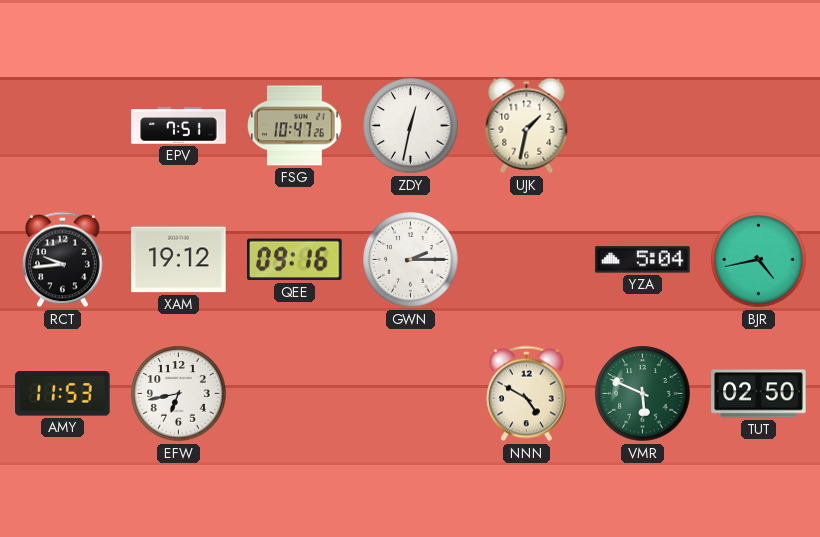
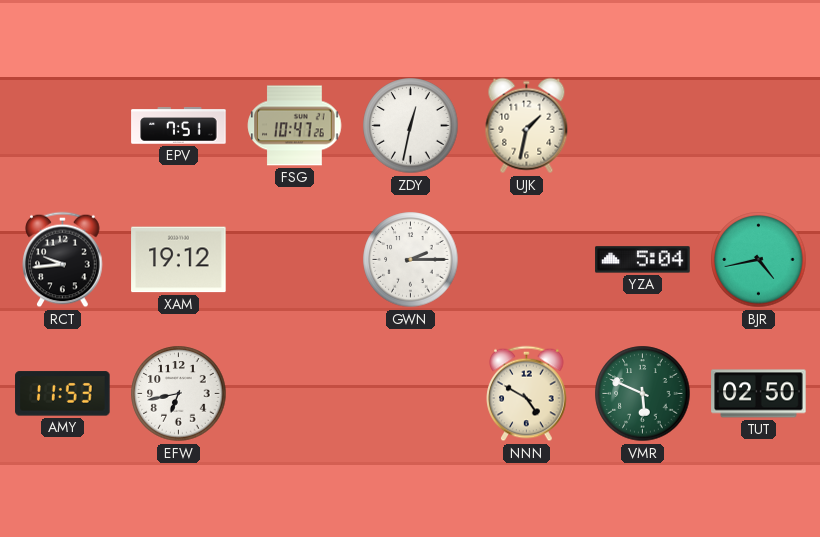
QEE: 09:16 -> none
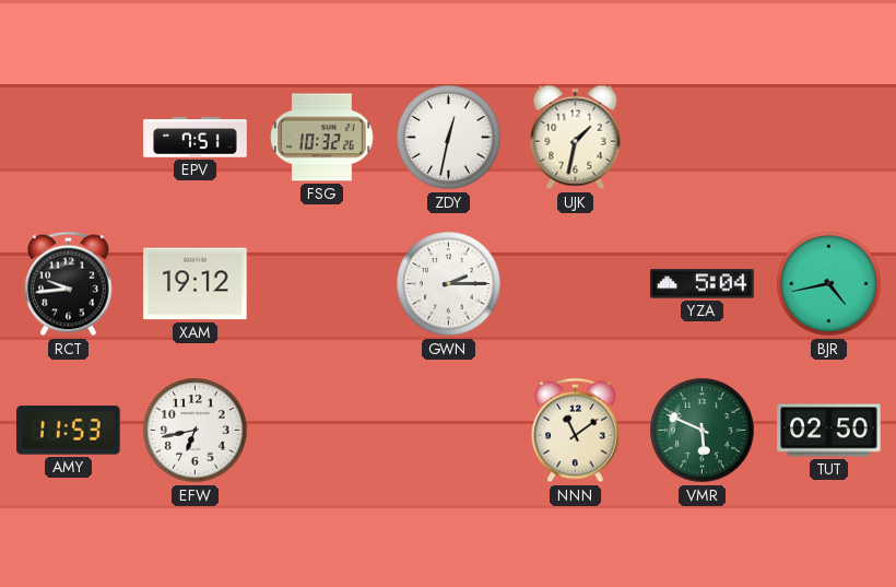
FSG: 10:47 -> 10:32
NNN: 4:50 -> 11:09
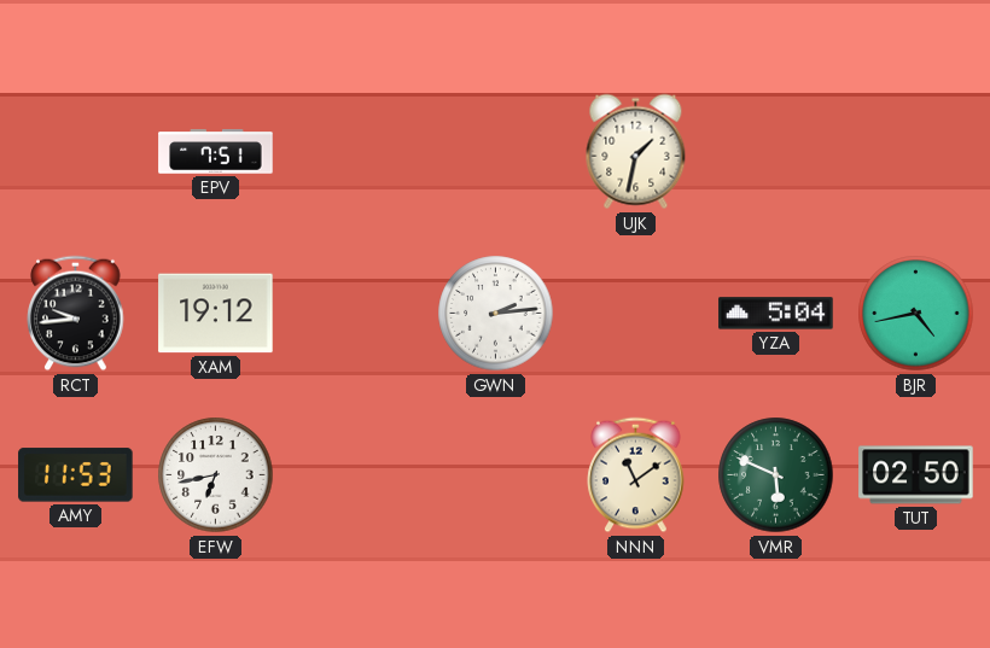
FSG: 10:32 -> none
ZDY: 12:32 -> none
GWN: 2:15 -> 2:14
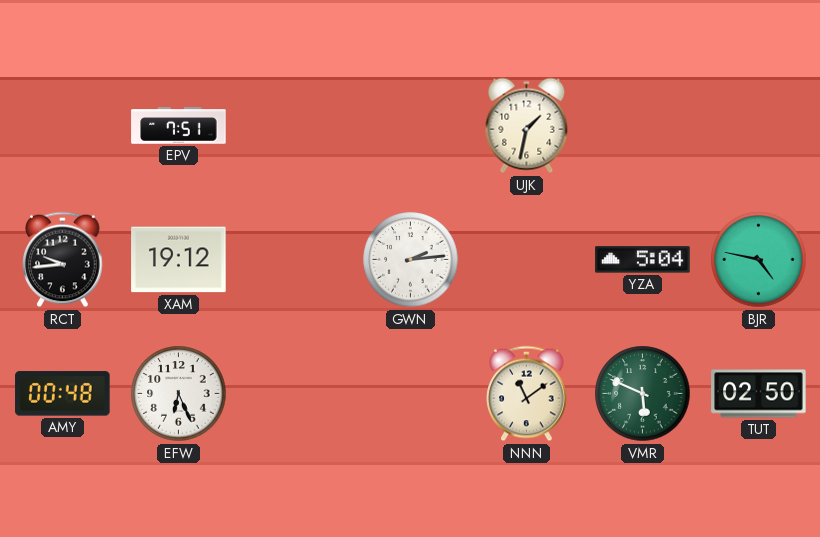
BJR: 4:43 -> 4:47
AMY: 11:53 -> 00:48
EFW: 6:43 -> 6:26
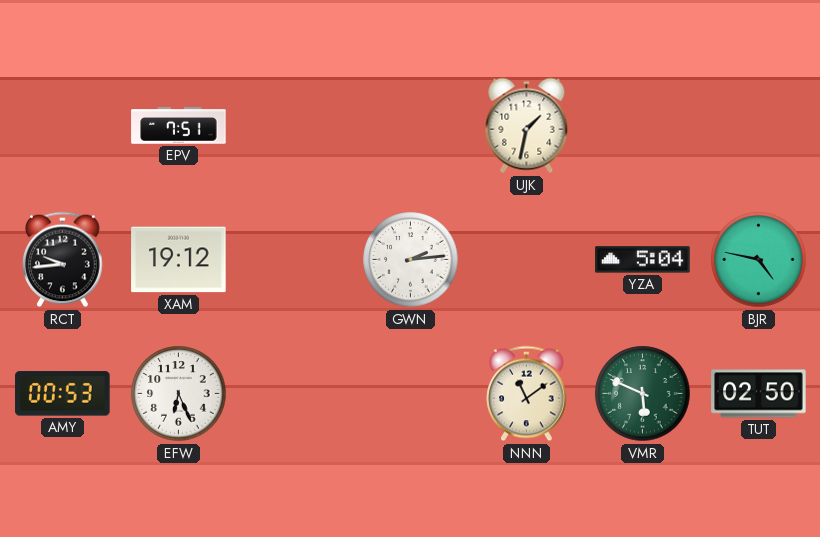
AMY: 00:48 -> 00:53
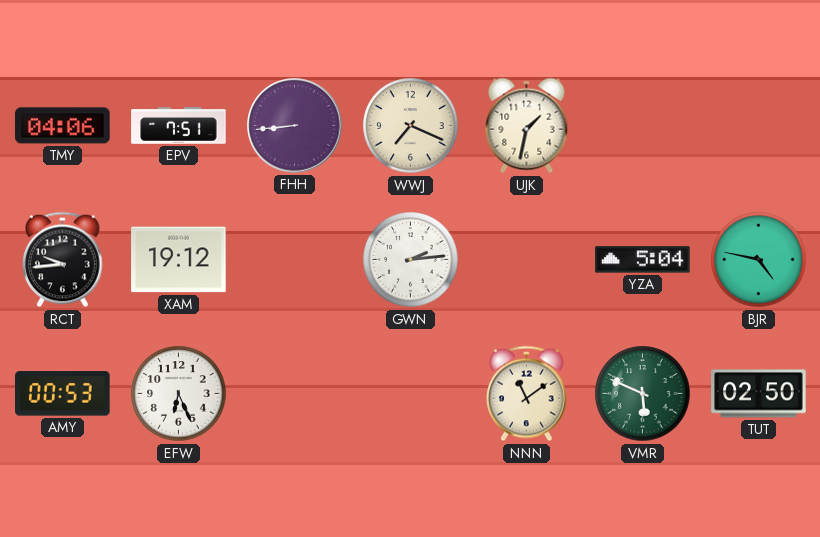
TMY: none -> 04:06
FHH: none -> 8:44
WWJ: none -> 7:19
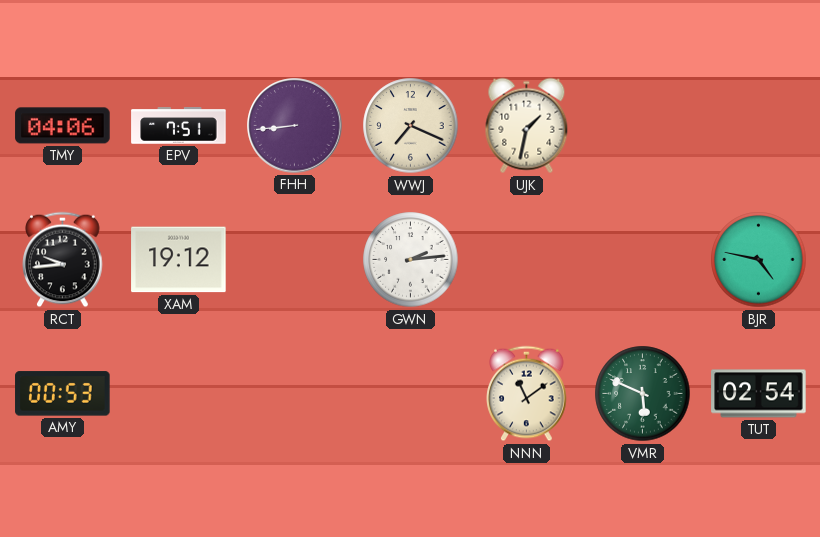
YZA: 5:04 -> none
EFW: 6:26 -> none
TUT: 02:50 -> 02:54
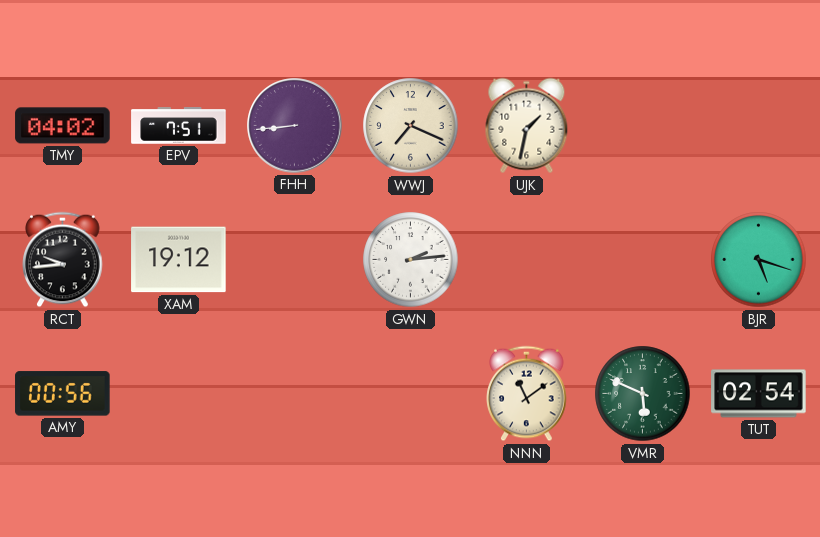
TMY: 04:06 -> 04:02
BJR: 4:47 -> 5:18
AMY: 00:53 -> 00:56
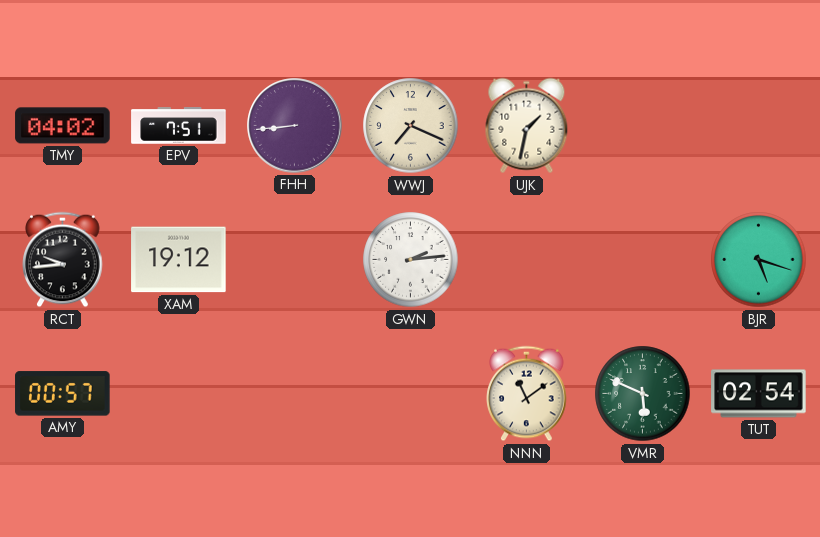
AMY: 00:56 -> 00:57
